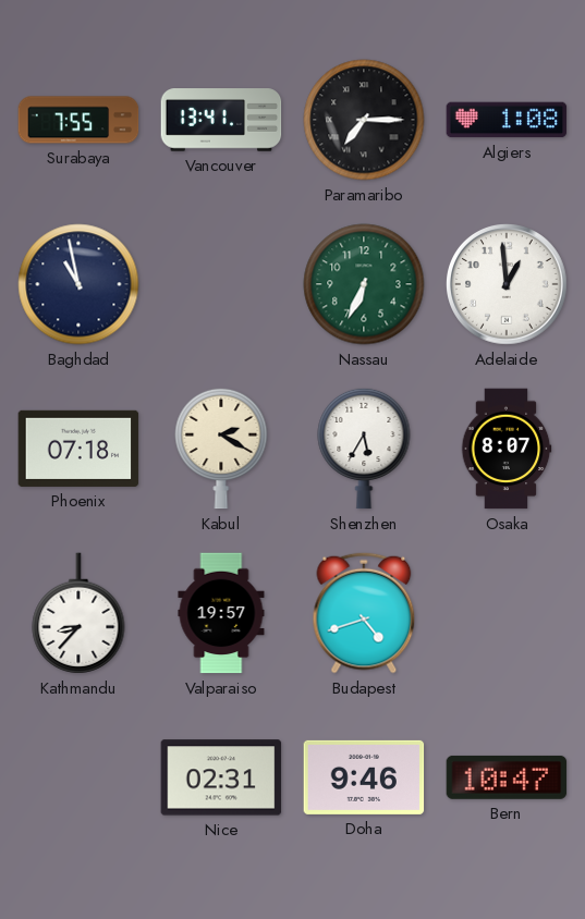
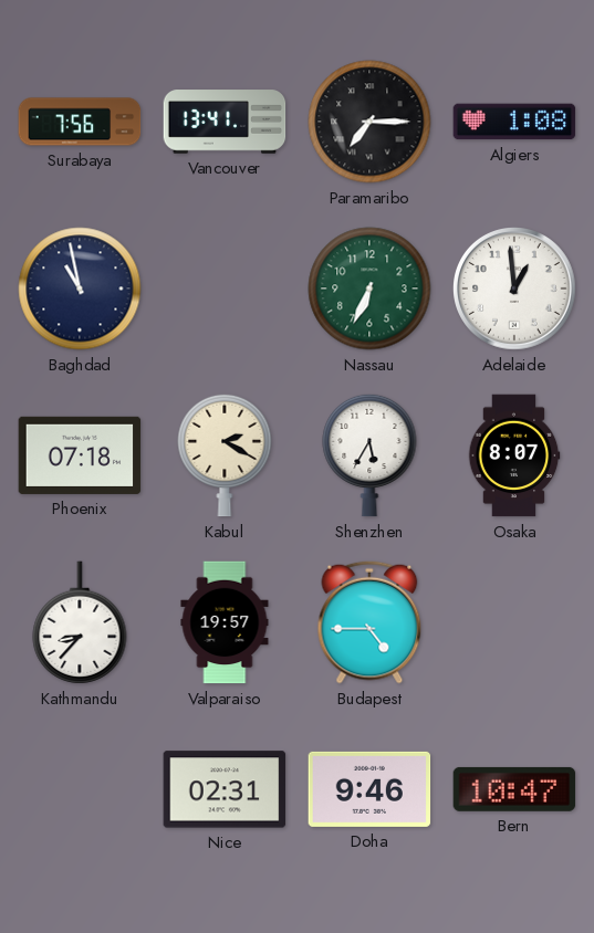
Surabaya: 7:55 -> 7:56
Budapest: 4:42 -> 4:45
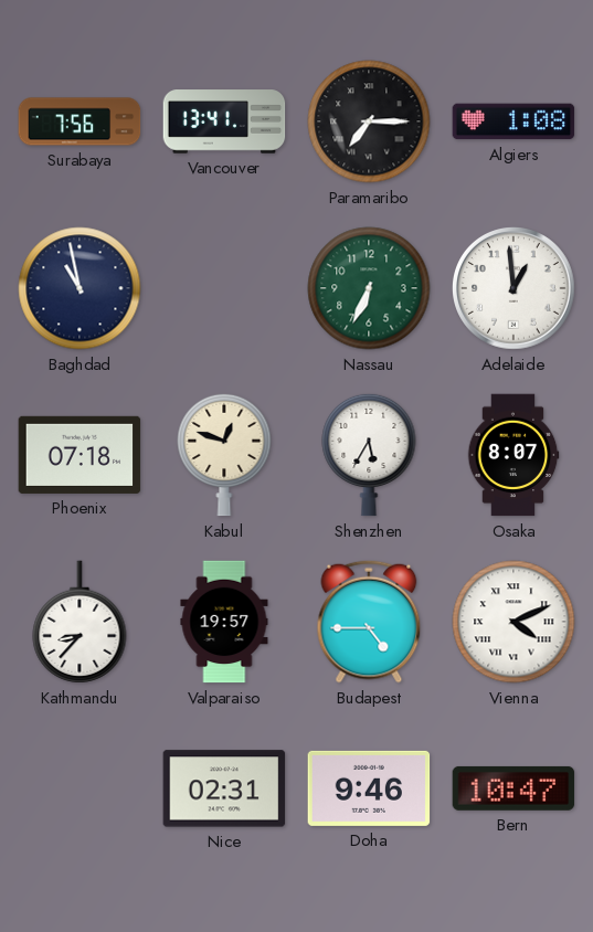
Kabul: 2:20 -> 12:48
Vienna: none -> 4:11
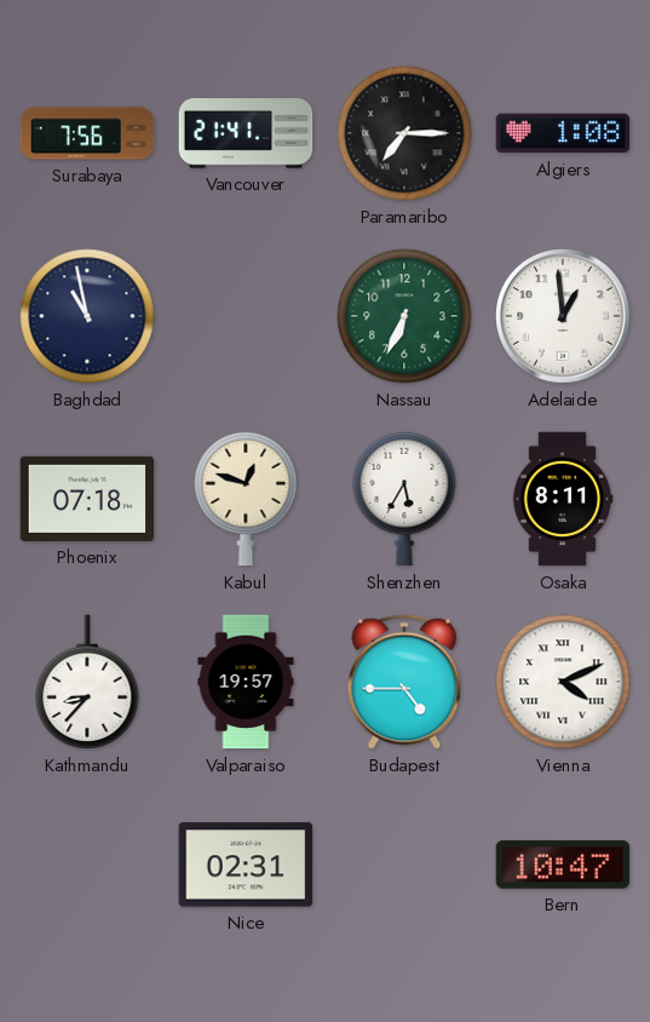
Vancouver: 13:41 -> 21:41
Osaka: 8:07 -> 8:11
Doha: 9:46 -> none
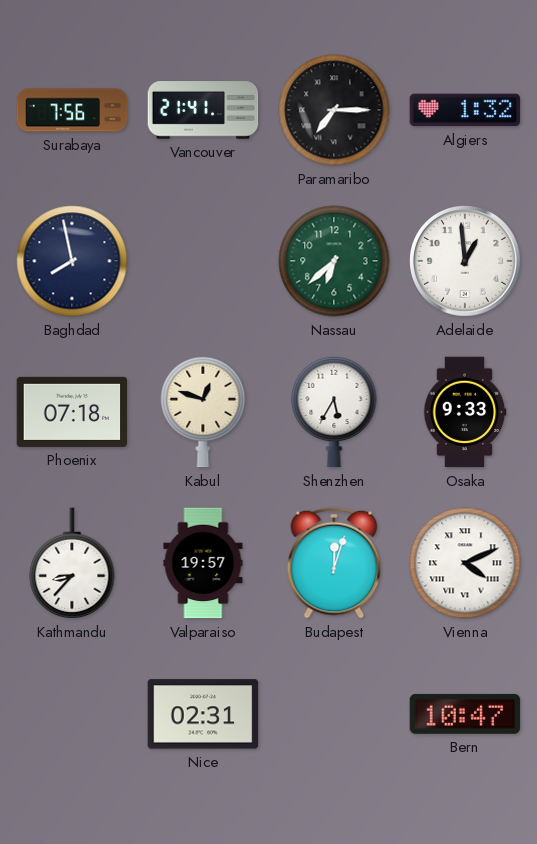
Algiers: 1:08 -> 1:32
Baghdad: 10:58 -> 7:58
Nassau: 6:34 -> 6:38
Osaka: 8:11 -> 9:33
Budapest: 4:45 -> 12:03
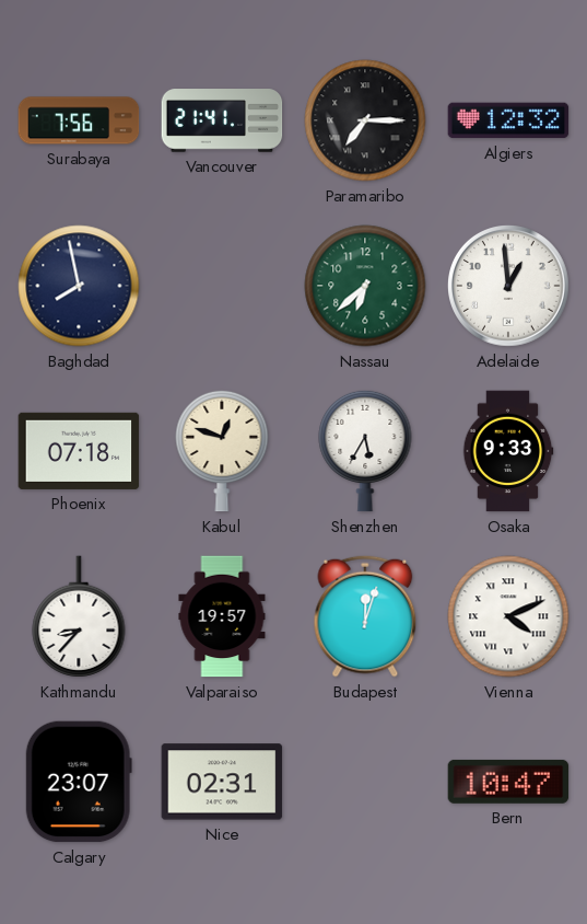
Algiers: 1:32 -> 12:32
Calgary: none -> 23:07
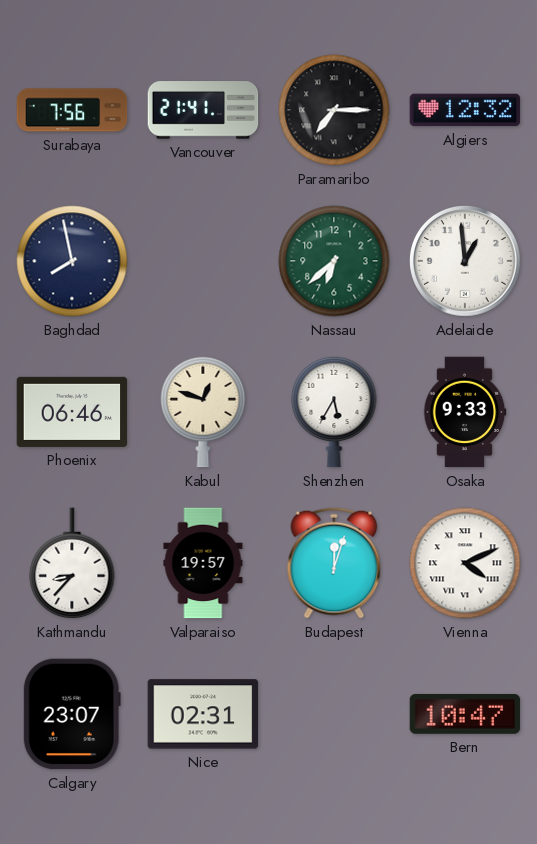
Phoenix: 07:18 -> 06:46
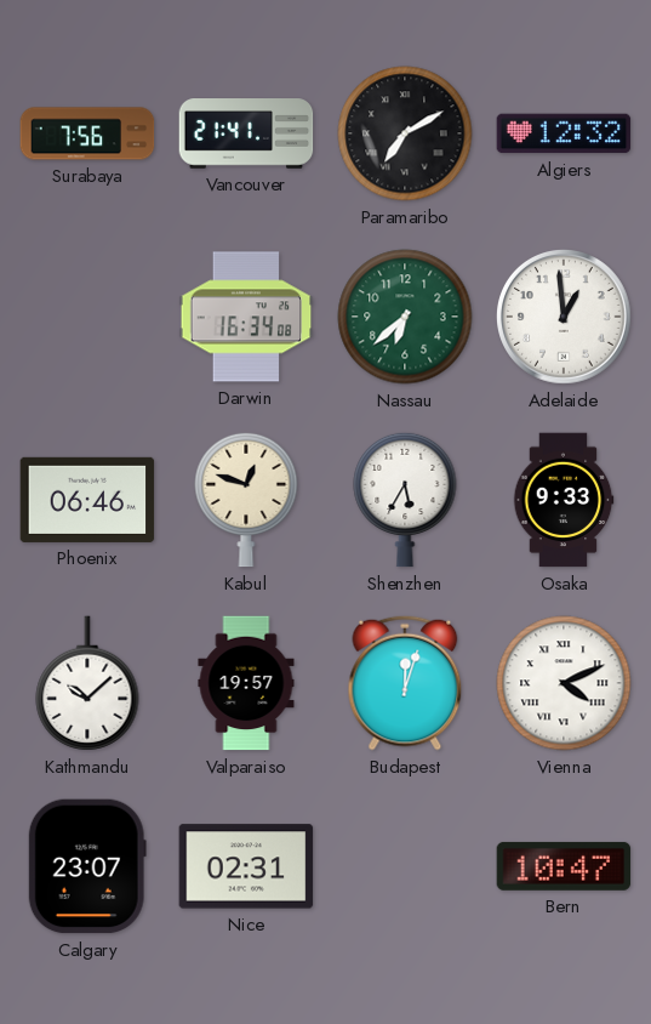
Paramaribo: 7:15 -> 7:10
Baghdad: 7:58 -> none
Darwin: none -> 16:34
Kathmandu: 8:37 -> 10:08
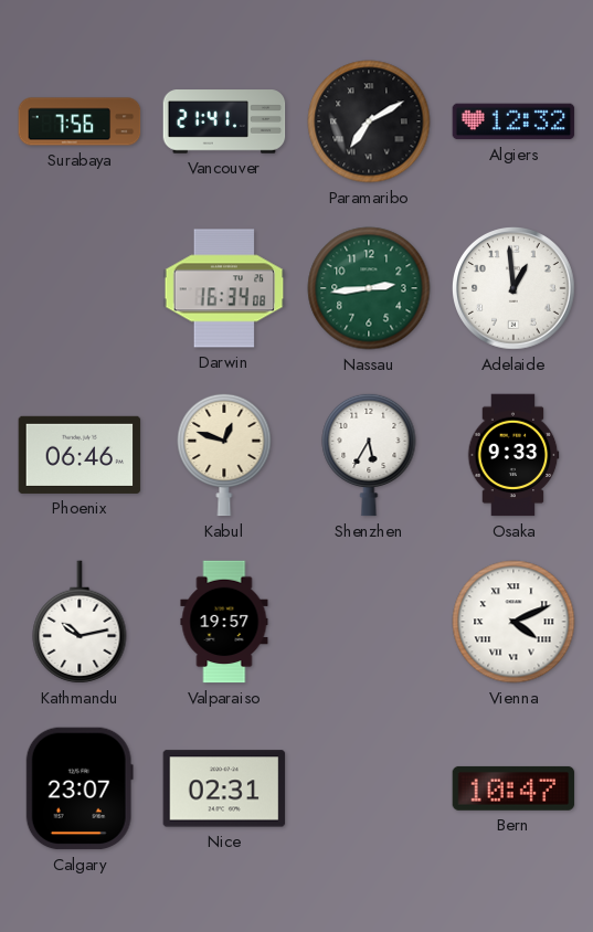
Nassau: 6:38 -> 2:44
Kathmandu: 10:08 -> 10:13
Budapest: 12:03 -> none
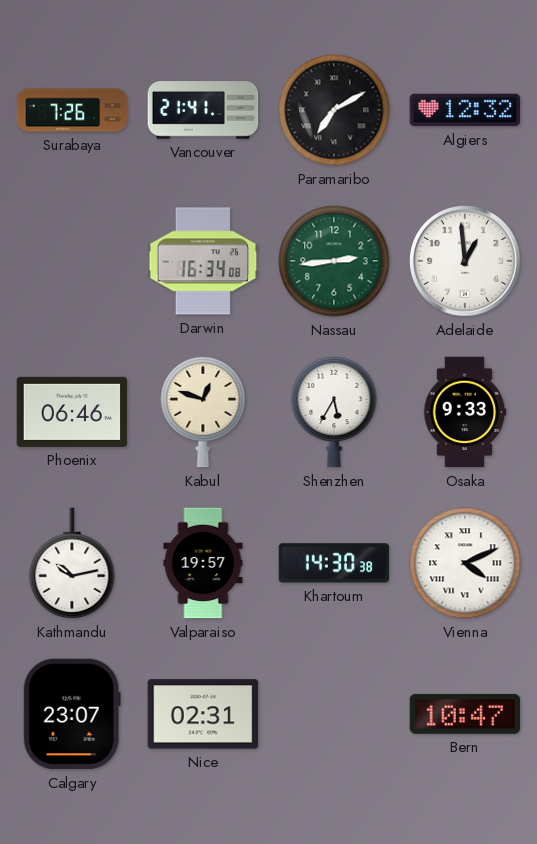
Surabaya: 7:56 -> 7:26
Khartoum: none -> 14:30
